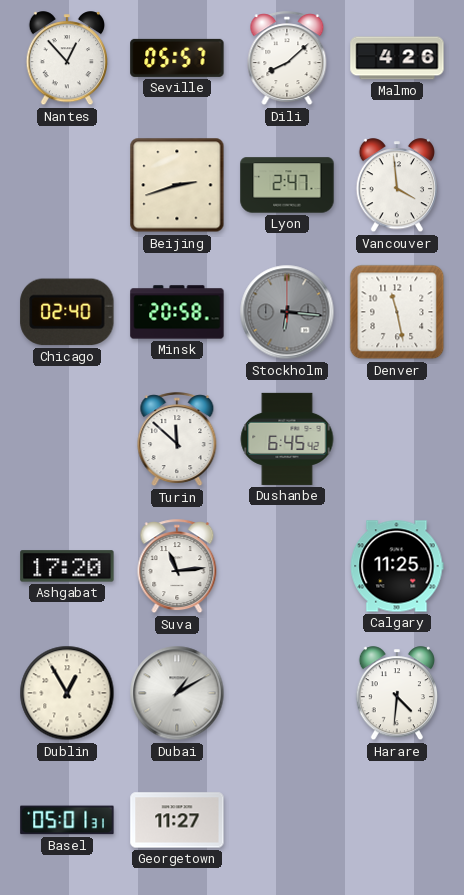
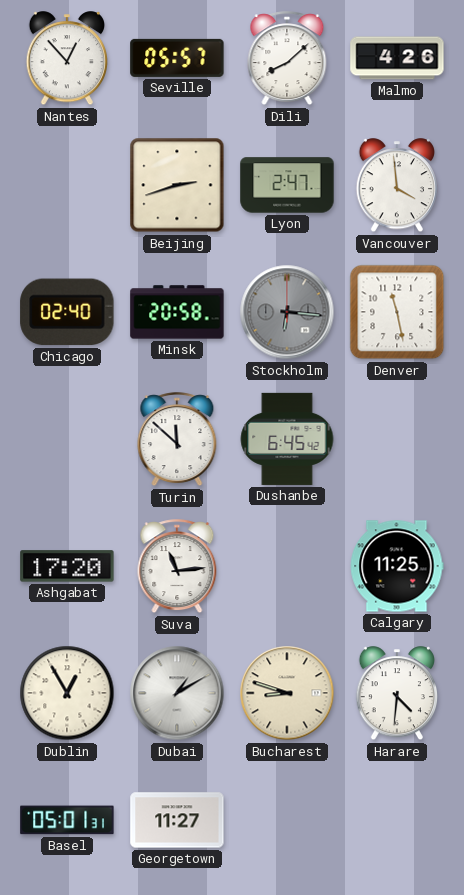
Bucharest: none -> 8:48
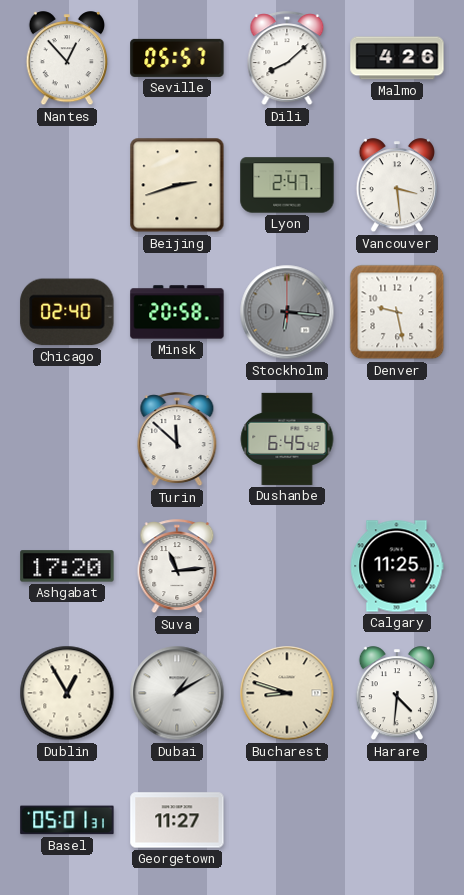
Vancouver: 3:59 -> 3:29
Denver: 11:28 -> 9:28
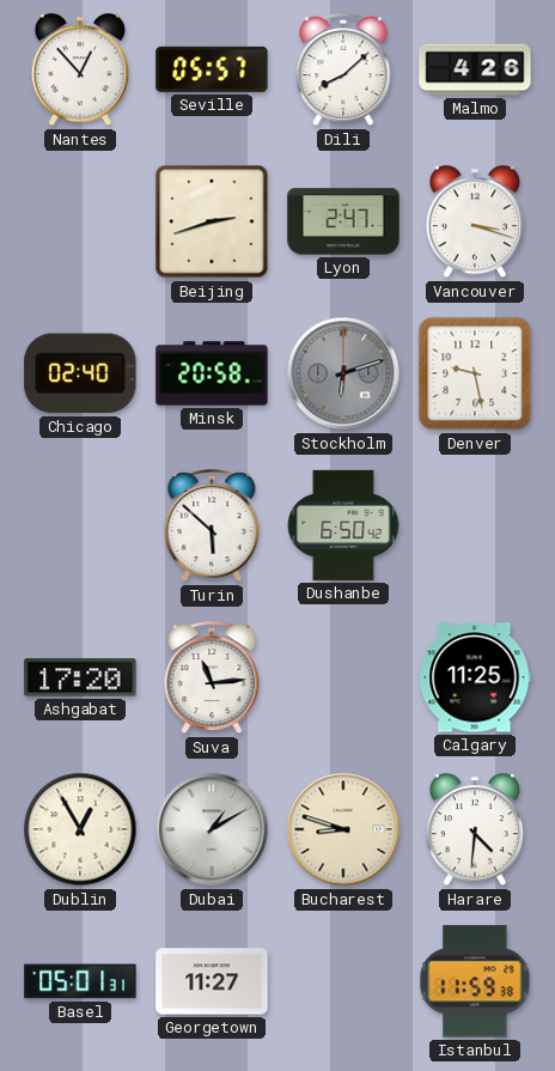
Vancouver: 3:29 -> 3:18
Stockholm: 6:16 -> 6:12
Turin: 11:52 -> 5:52
Dushanbe: 6:45 -> 6:50
Istanbul: none -> 11:59
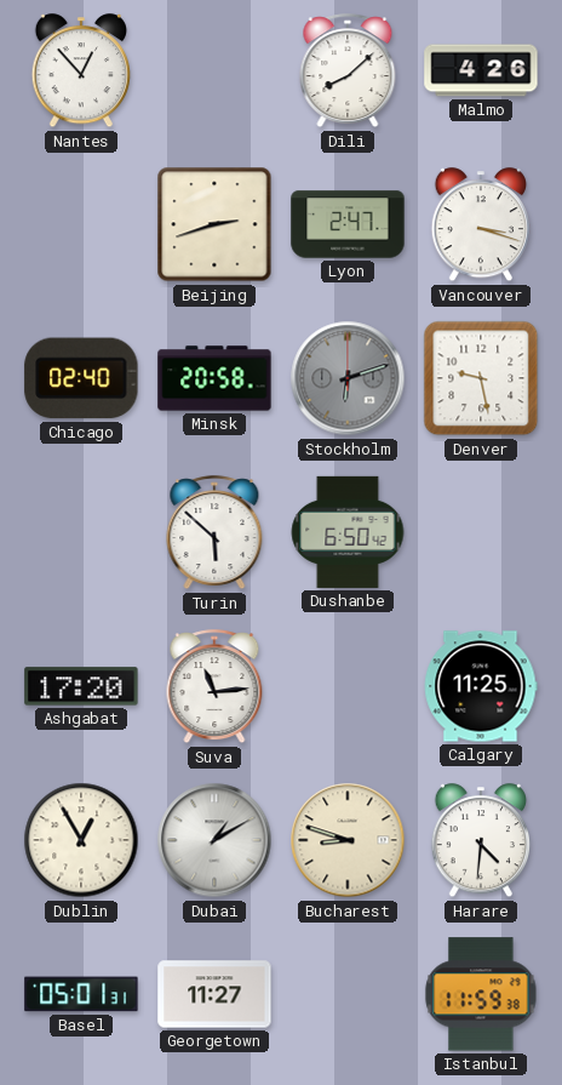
Seville: 05:57 -> none
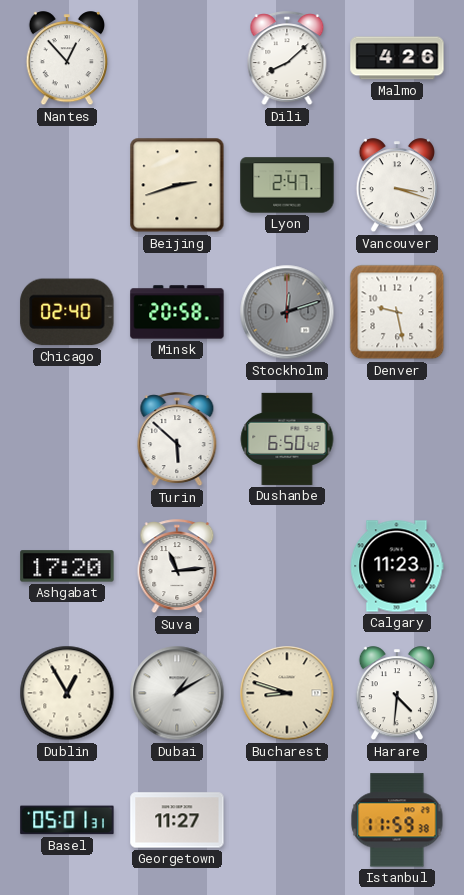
Stockholm: 6:12 -> 12:12
Calgary: 11:25 -> 11:23
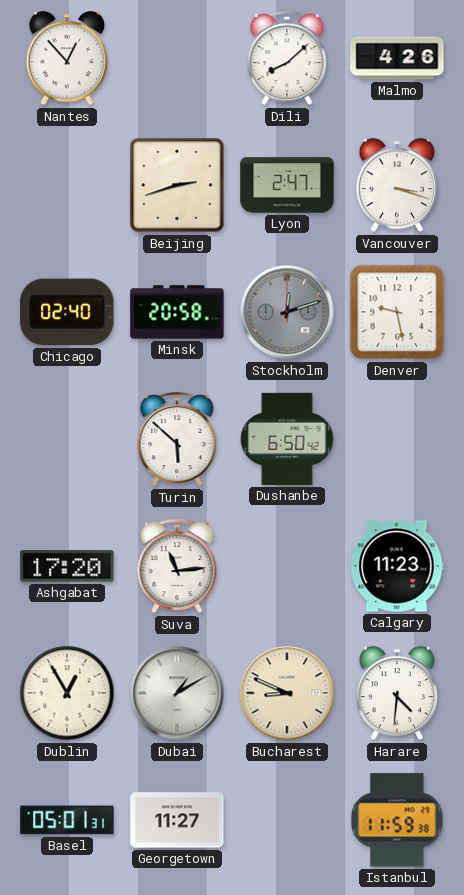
Bucharest: 8:48 -> 8:49
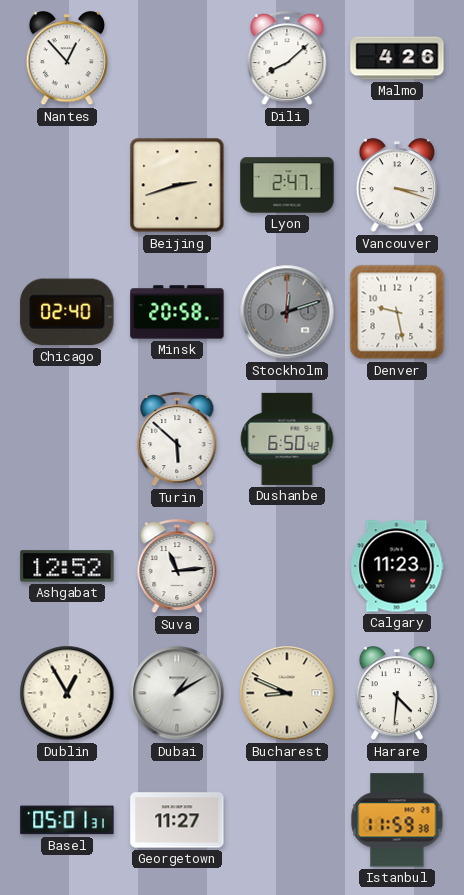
Ashgabat: 17:20 -> 12:52
